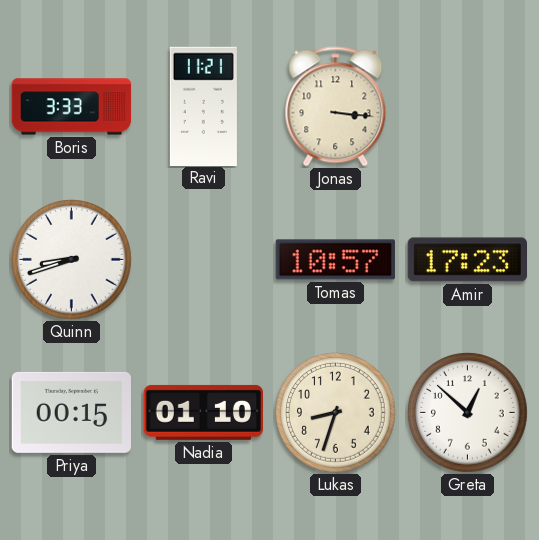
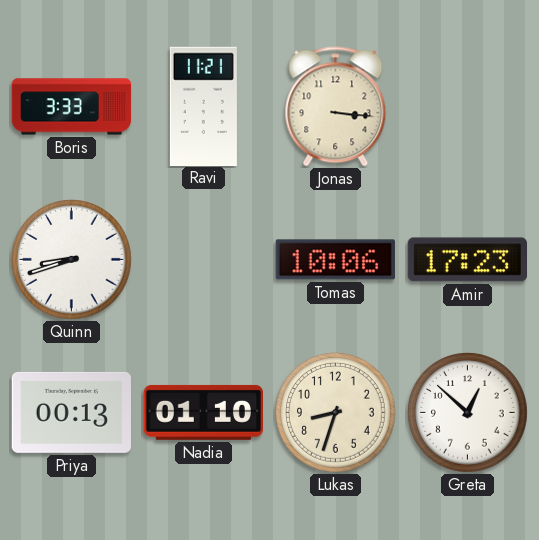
Tomas: 10:57 -> 10:06
Priya: 00:15 -> 00:13
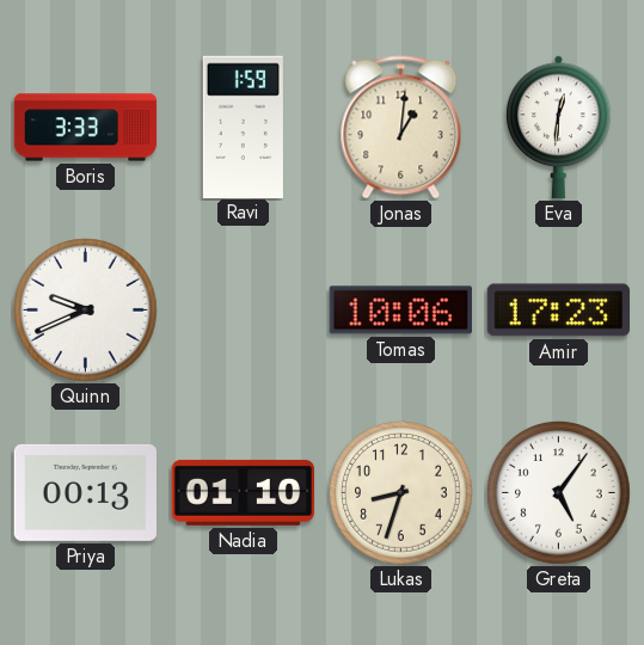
Ravi: 11:21 -> 1:59
Jonas: 3:16 -> 1:01
Eva: none -> 12:31
Quinn: 8:42 -> 9:41
Greta: 12:52 -> 5:06
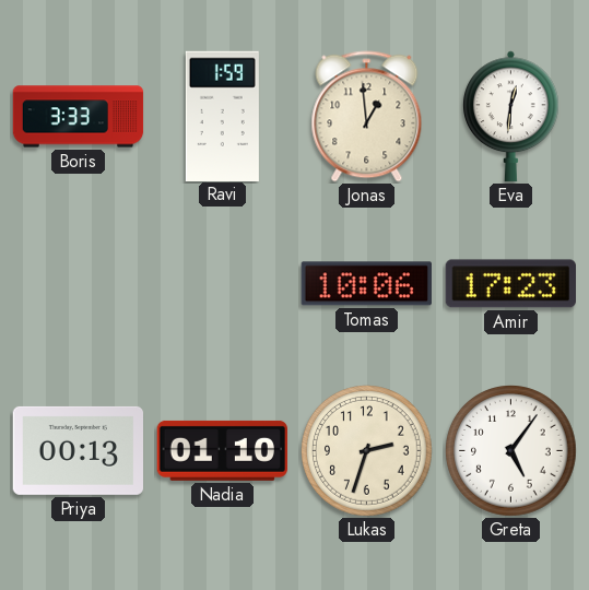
Jonas: 1:01 -> 12:59
Quinn: 9:41 -> none
Lukas: 8:33 -> 2:33
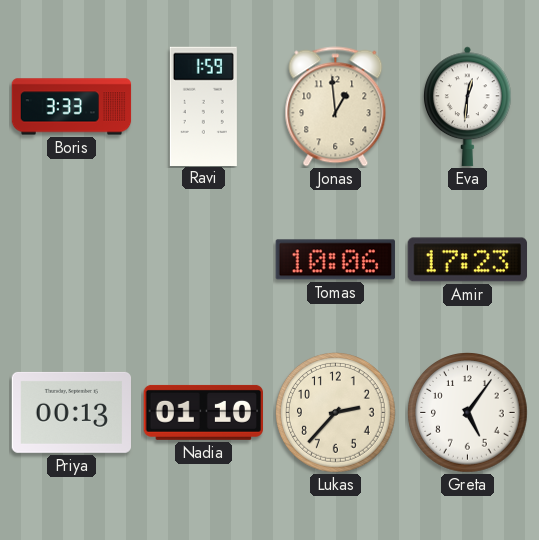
Lukas: 2:33 -> 2:37
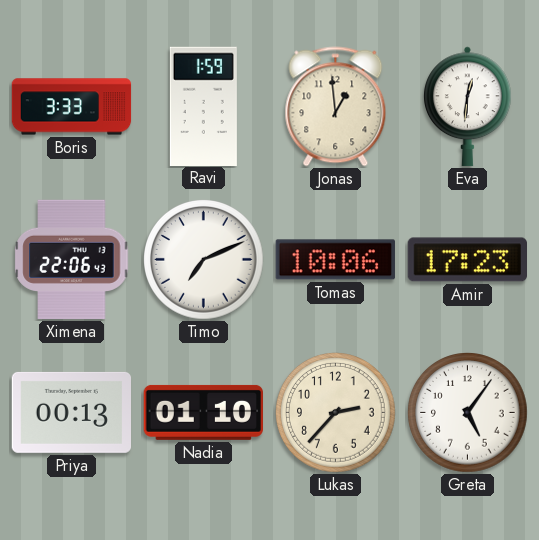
Ximena: none -> 22:06
Timo: none -> 7:11
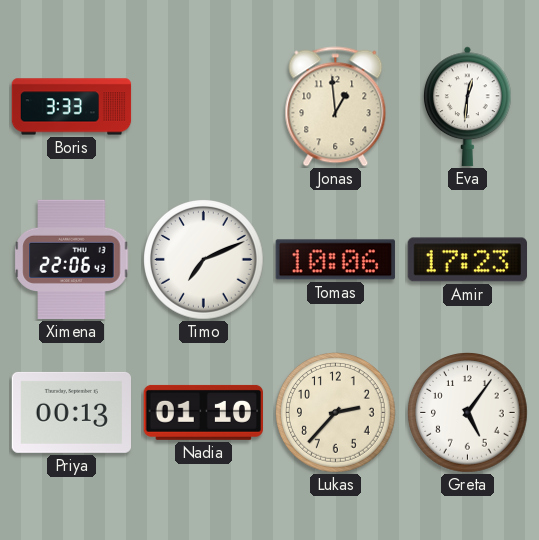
Ravi: 1:59 -> none
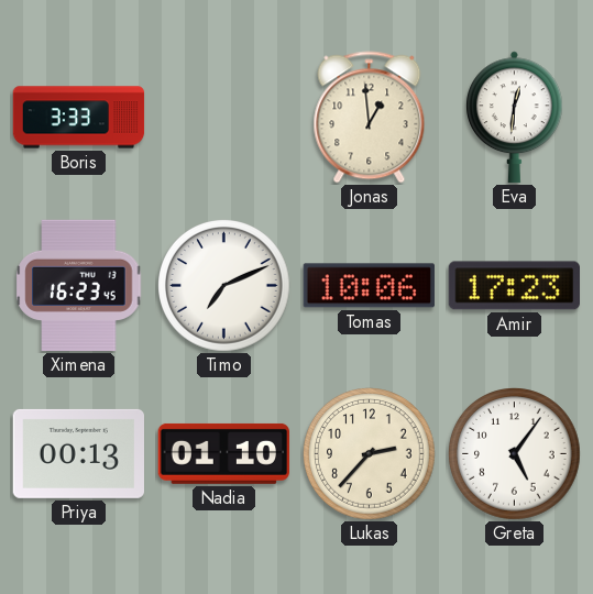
Ximena: 22:06 -> 16:23
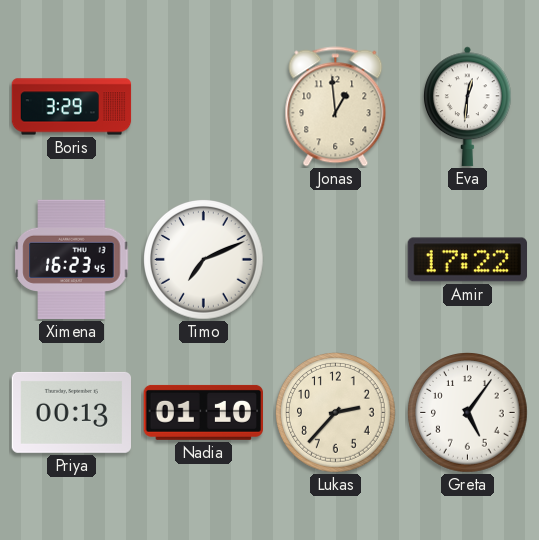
Boris: 3:33 -> 3:29
Tomas: 10:06 -> none
Amir: 17:23 -> 17:22
